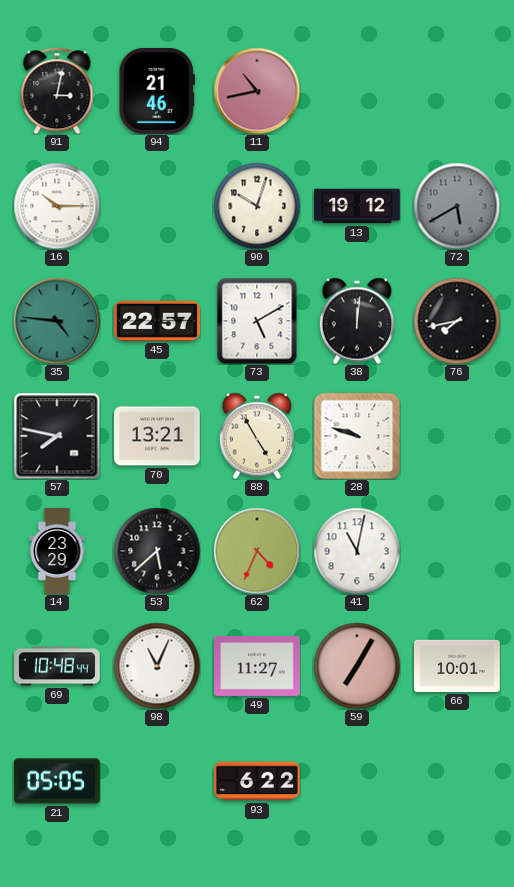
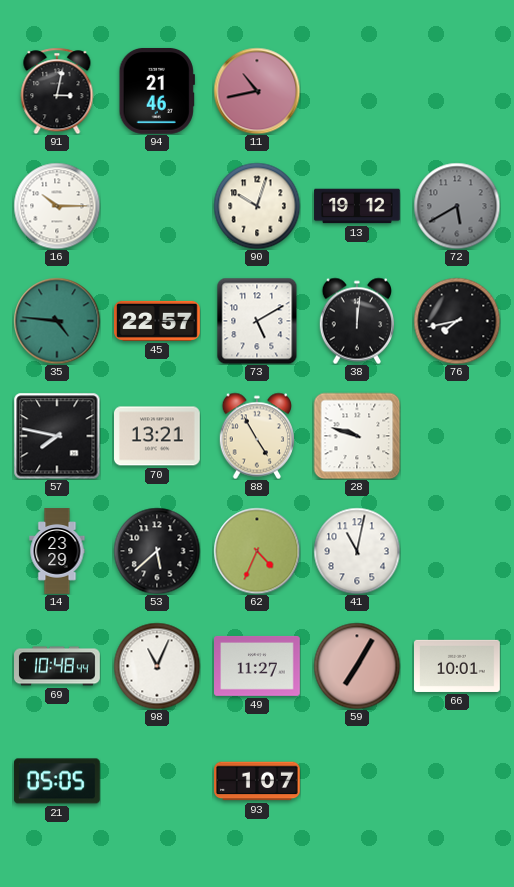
93: 6:22 -> 1:07
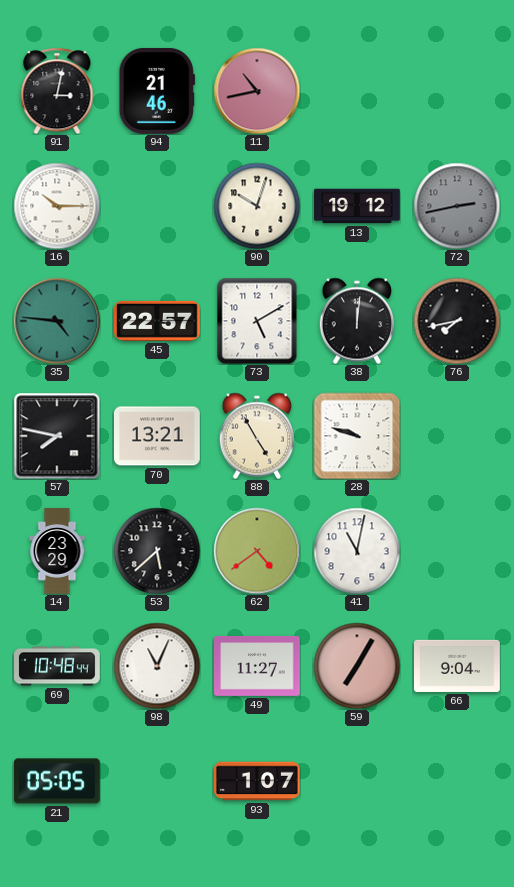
72: 5:40 -> 2:43
62: 4:34 -> 4:39
66: 10:01 -> 9:04
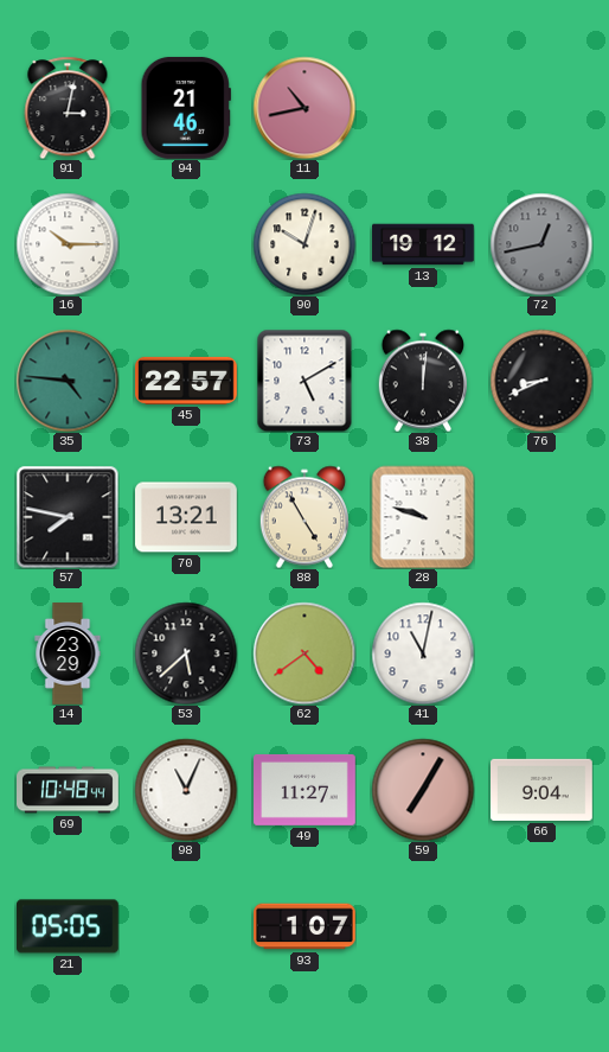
72: 2:43 -> 12:43
76: 7:43 -> 8:41
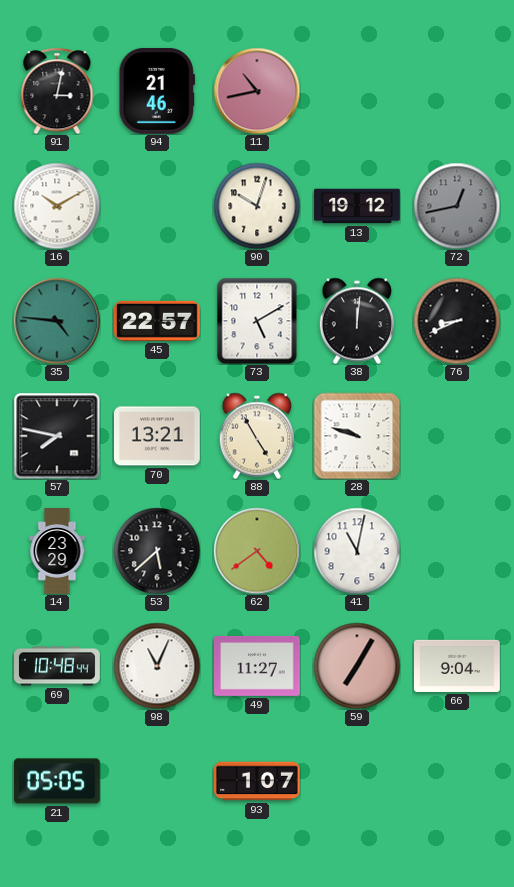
16: 10:15 -> 10:10
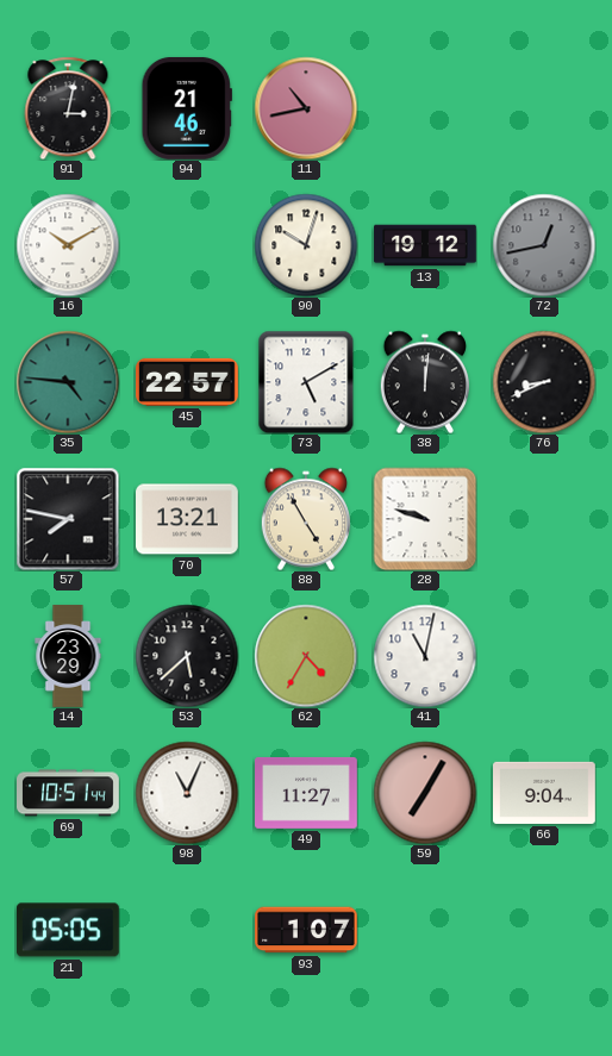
62: 4:39 -> 4:35
69: 10:48 -> 10:51
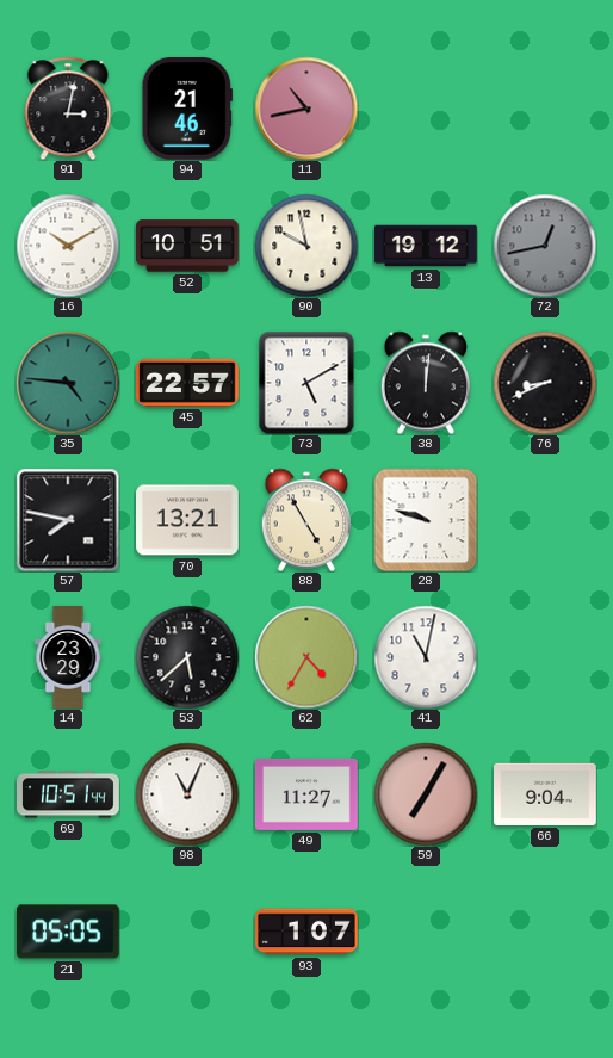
52: none -> 10:51
90: 10:03 -> 9:58
